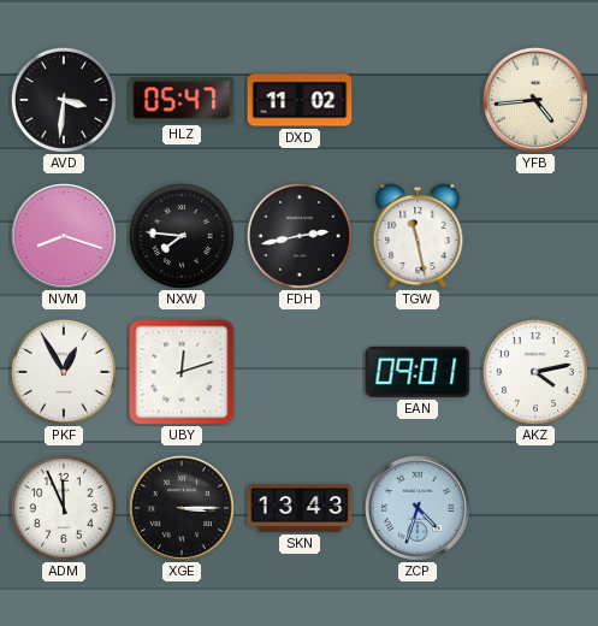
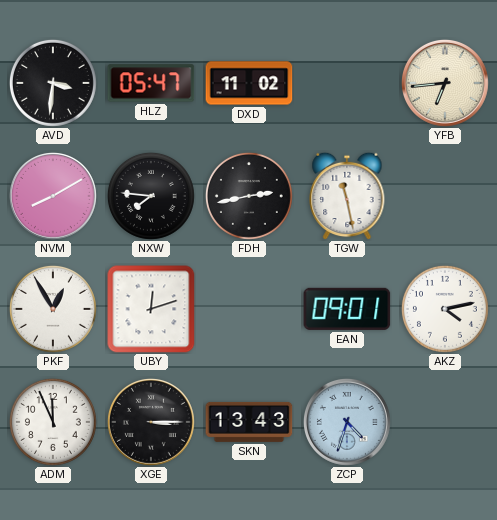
YFB: 4:44 -> 6:44
NVM: 8:18 -> 8:10
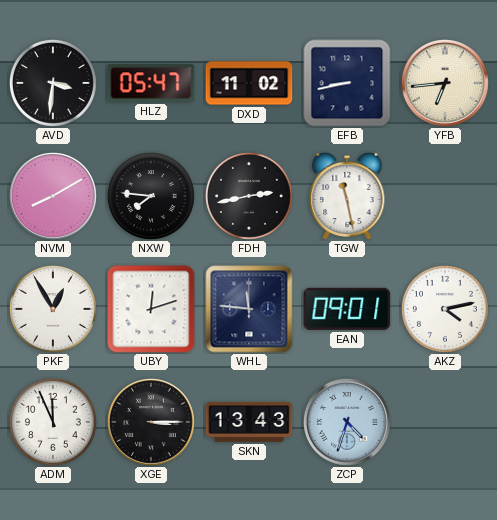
EFB: none -> 8:43
WHL: none -> 11:46
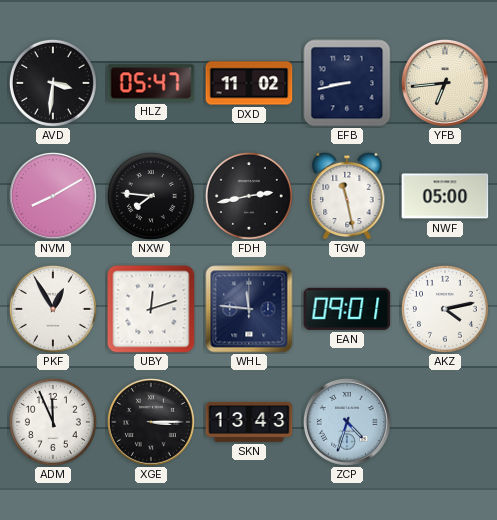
NWF: none -> 05:00
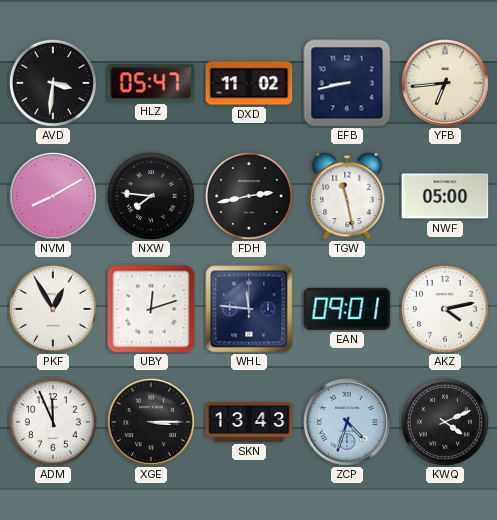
KWQ: none -> 4:11
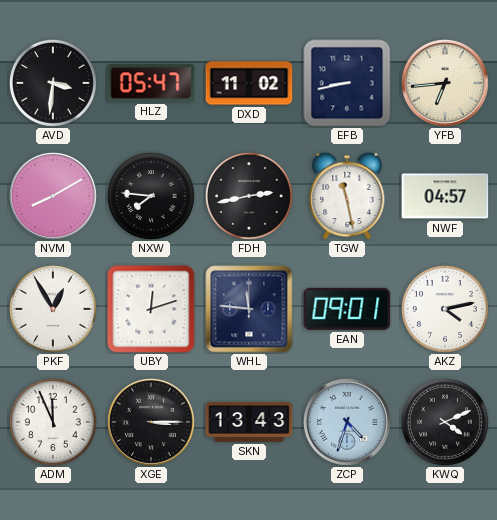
NWF: 05:00 -> 04:57
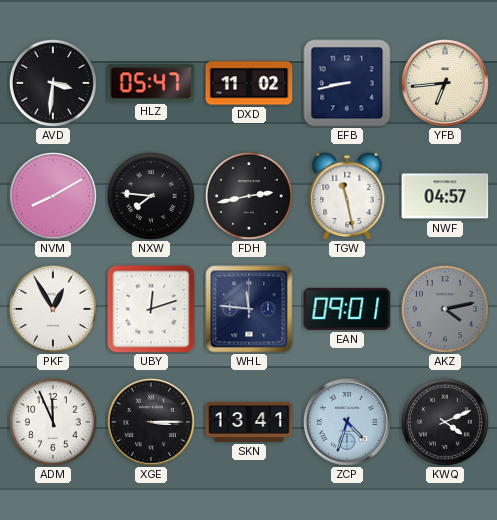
AKZ dial: white -> grey
SKN: 13:43 -> 13:41
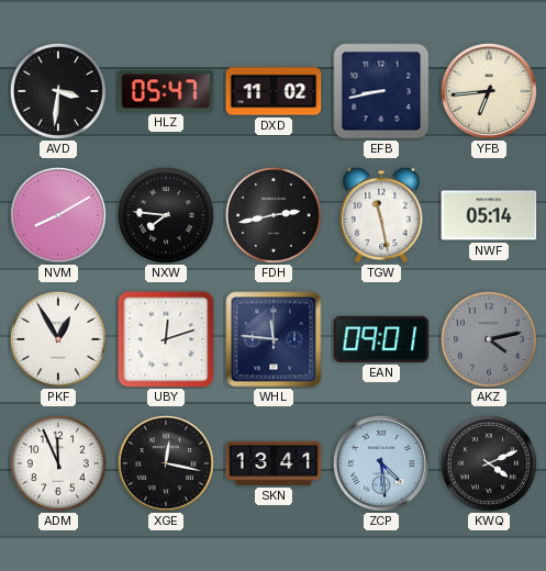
NWF: 04:57 -> 05:14
XGE: 3:15 -> 12:17
ZCP: 4:33 -> 4:29
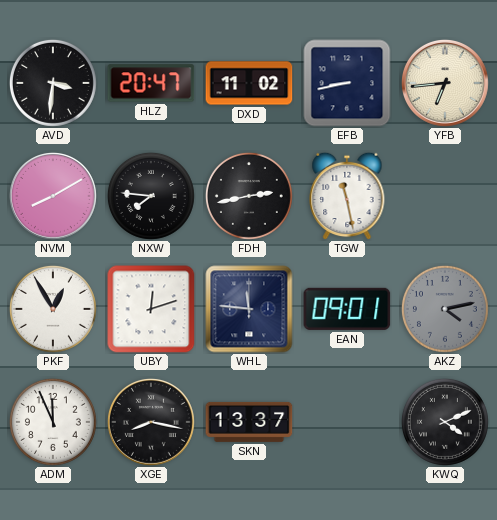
HLZ: 05:47 -> 20:47
NWF: 05:14 -> none
XGE: 12:17 -> 8:17
SKN: 13:41 -> 13:37
ZCP: 4:29 -> none
